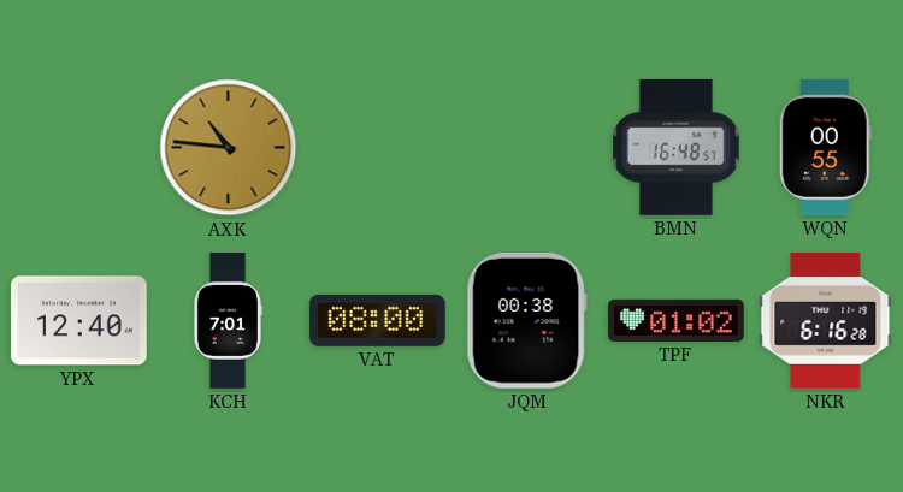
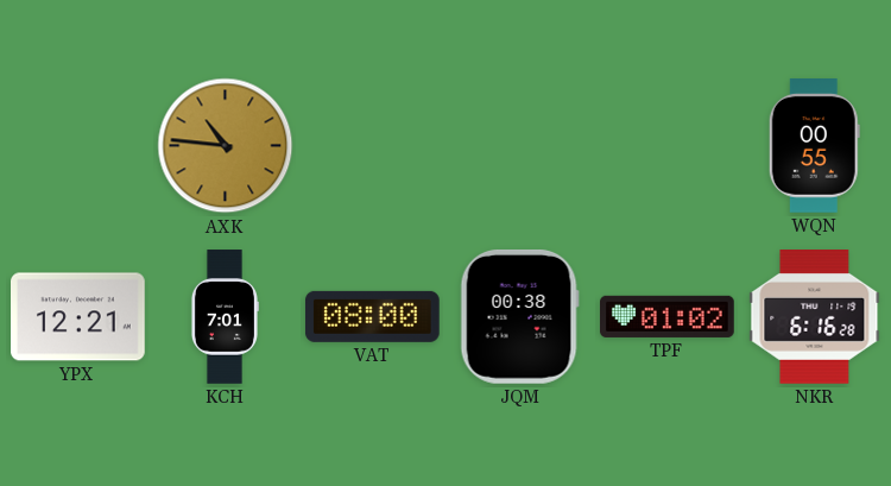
BMN: 16:48 -> none
YPX: 12:40 -> 12:21
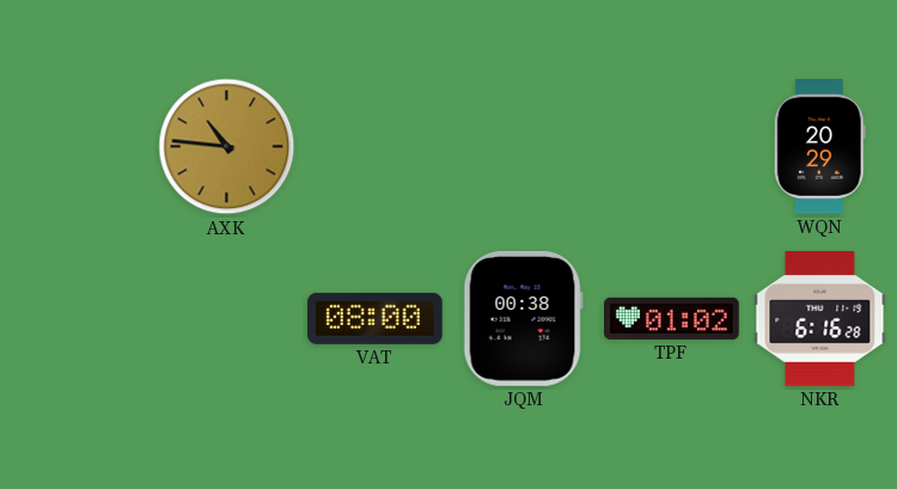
WQN: 00:55 -> 20:29
YPX: 12:21 -> none
KCH: 7:01 -> none
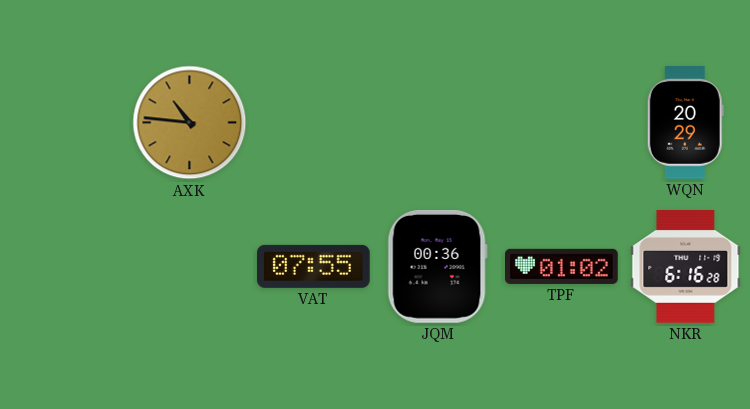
VAT: 08:00 -> 07:55
JQM: 00:38 -> 00:36
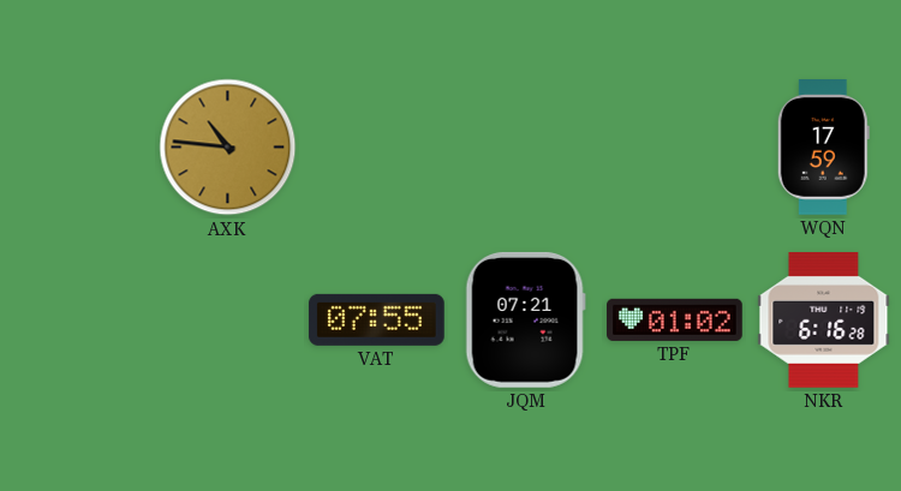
WQN: 20:29 -> 17:59
JQM: 00:36 -> 07:21
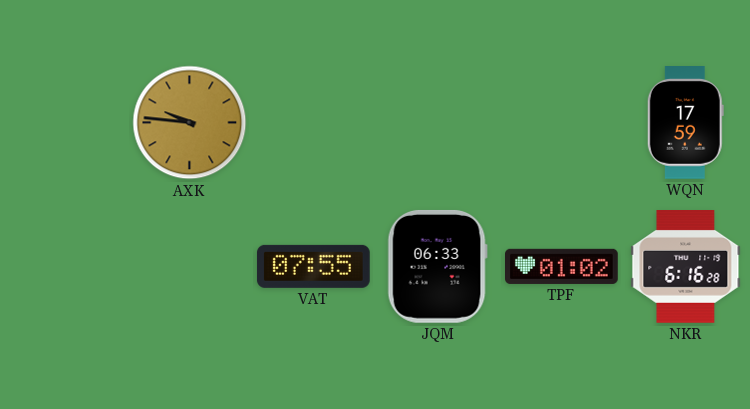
AXK: 10:46 -> 9:46
JQM: 07:21 -> 06:33
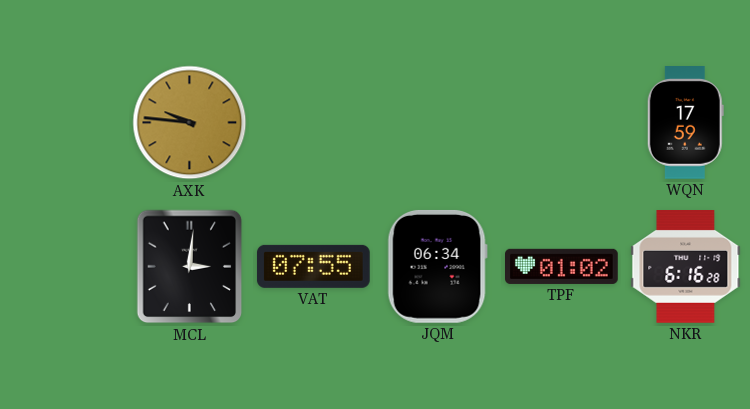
MCL: none -> 3:01
JQM: 06:33 -> 06:34
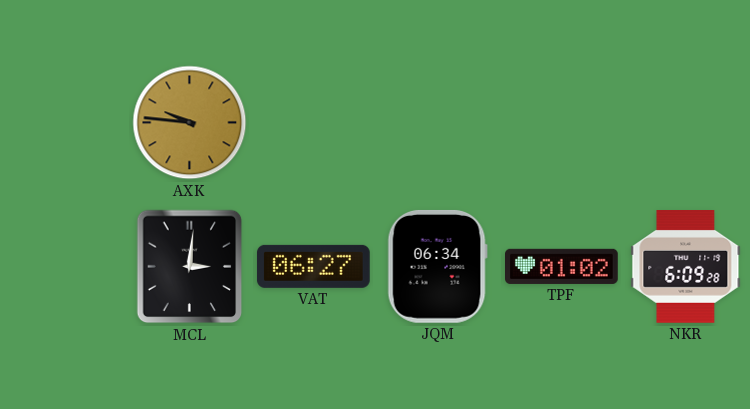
WQN: 17:59 -> none
VAT: 07:55 -> 06:27
NKR: 6:16 -> 6:09
